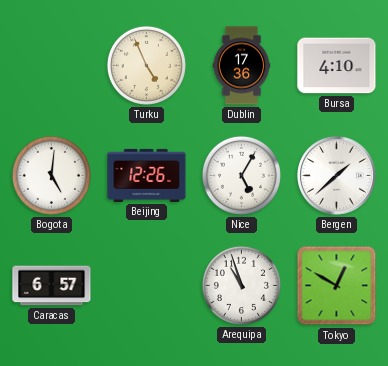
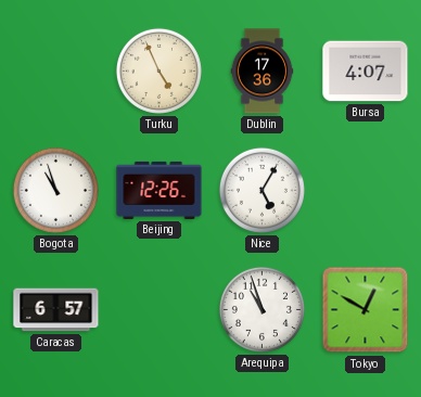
Bursa: 4:10 -> 4:07
Bogota: 5:01 -> 10:57
Bergen: 1:38 -> none
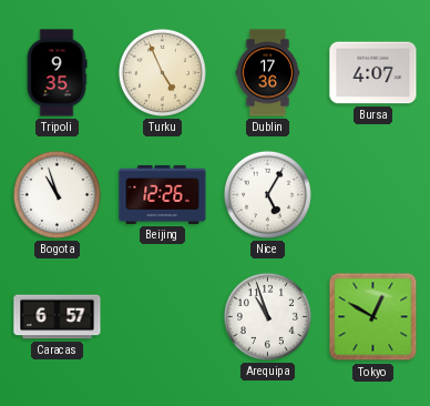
Tripoli: none -> 9:35
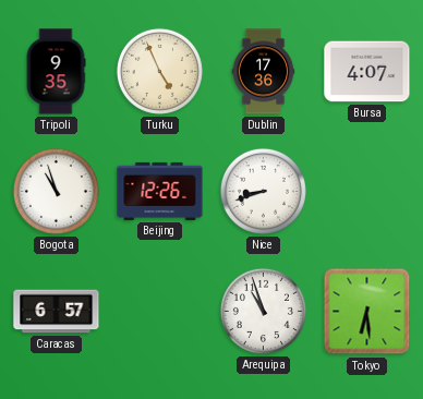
Nice: 5:05 -> 8:42
Tokyo: 12:50 -> 6:29
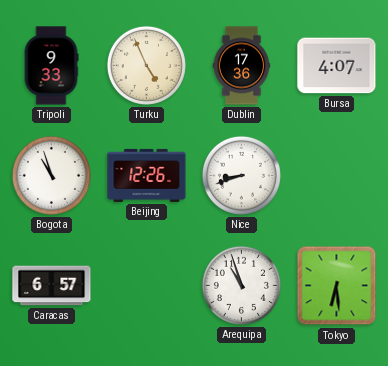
Tripoli: 9:35 -> 9:33
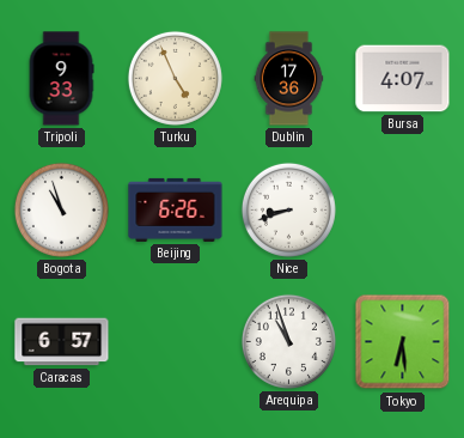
Beijing: 12:26 -> 6:26
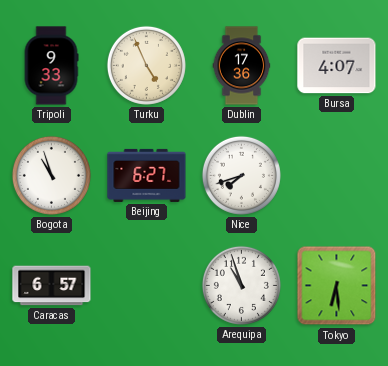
Beijing: 6:26 -> 6:27
Nice: 8:42 -> 7:42
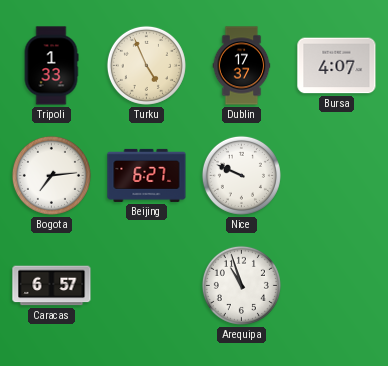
Tripoli: 9:33 -> 1:33
Dublin: 17:36 -> 17:37
Bogota: 10:57 -> 7:14
Nice: 7:42 -> 9:49
Tokyo: 6:29 -> none
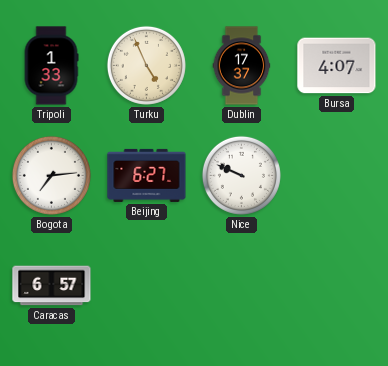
Arequipa: 10:57 -> none
